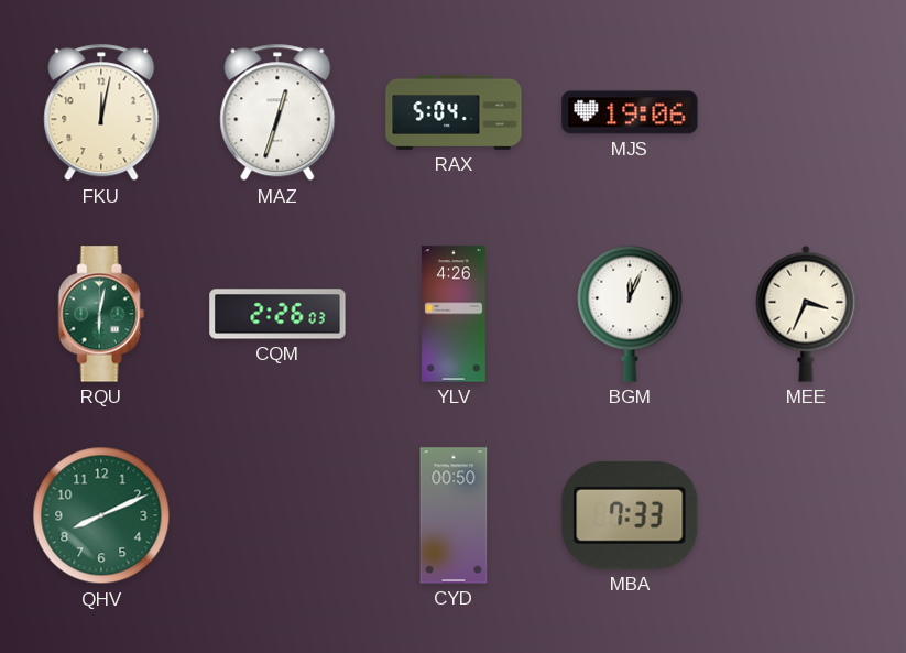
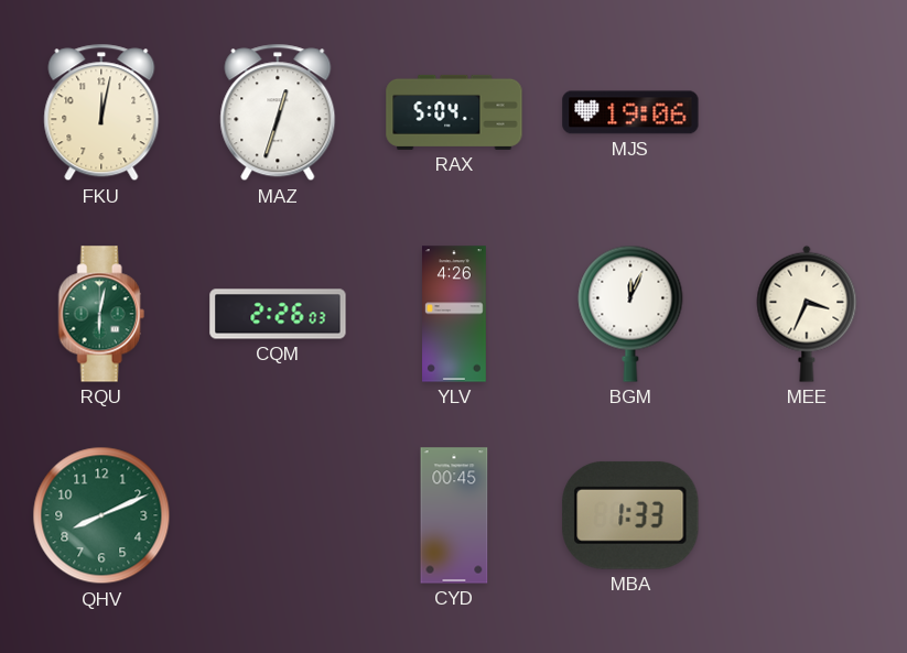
CYD: 00:50 -> 00:45
MBA: 7:33 -> 1:33
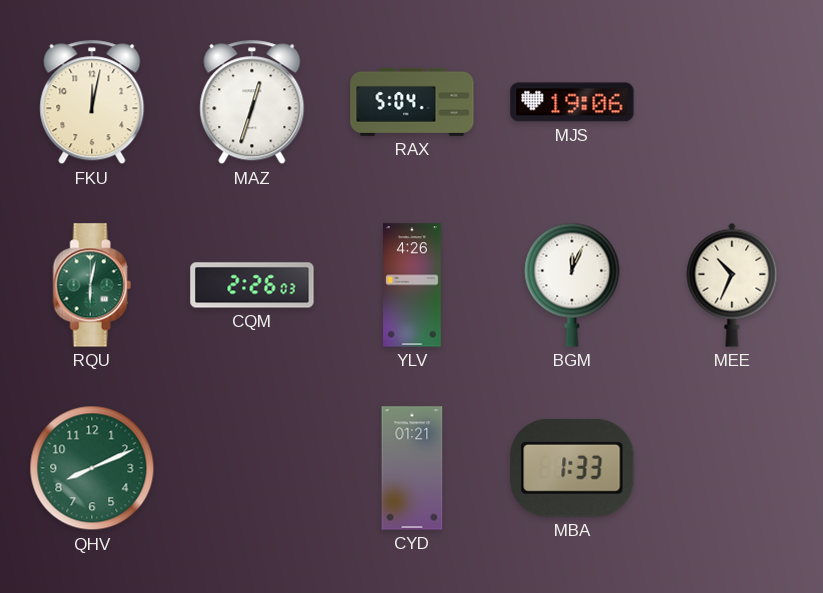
MEE: 3:34 -> 10:34
CYD: 00:45 -> 01:21
